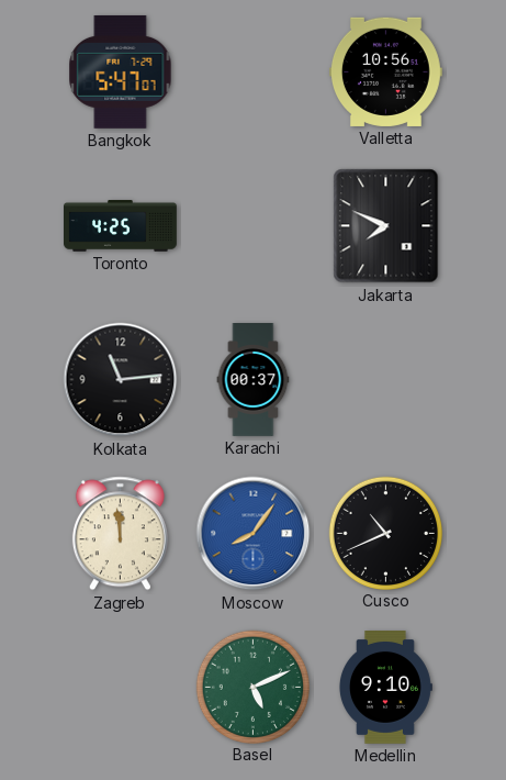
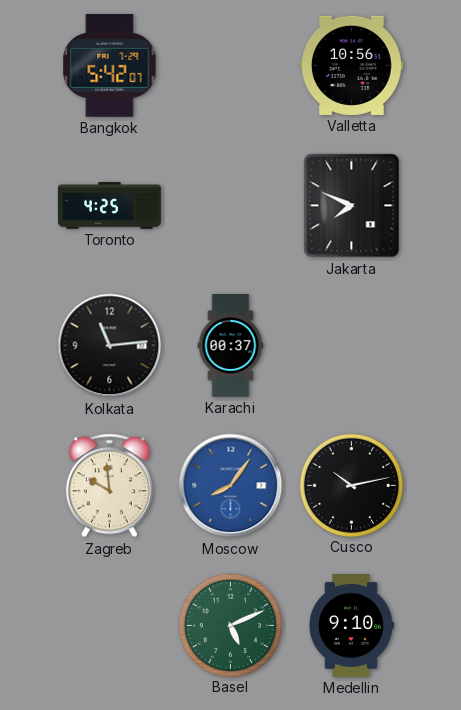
Bangkok: 5:47 -> 5:42
Zagreb: 11:59 -> 9:59
Cusco: 10:41 -> 10:13
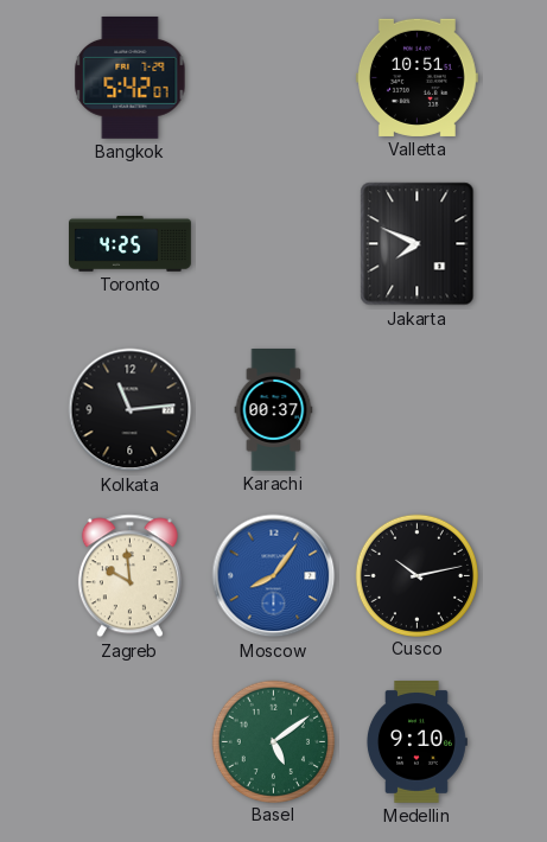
Valletta: 10:56 -> 10:51
Basel: 5:11 -> 5:09
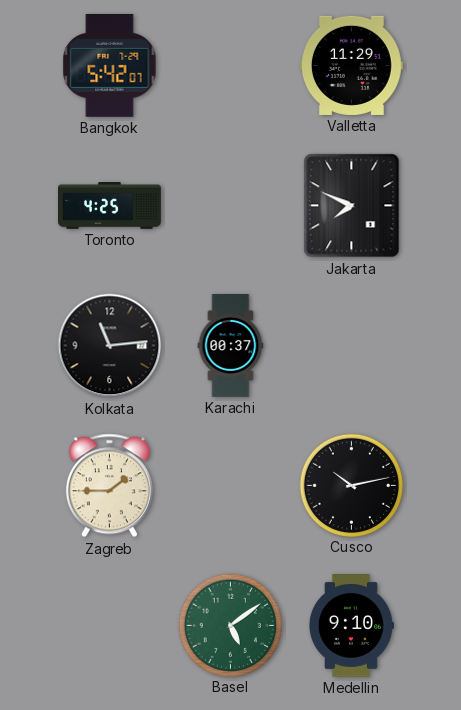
Valletta: 10:51 -> 11:29
Zagreb: 9:59 -> 1:45
Moscow: 8:06 -> none
